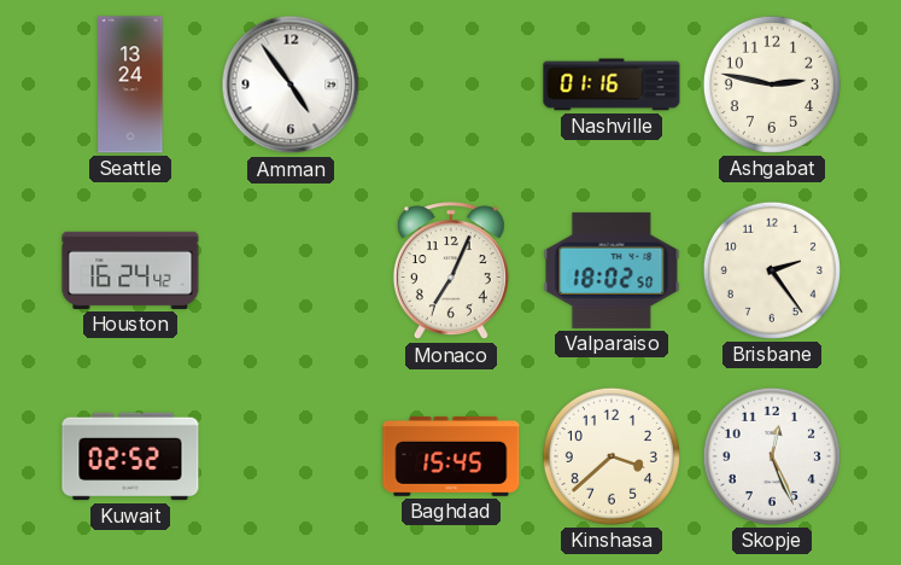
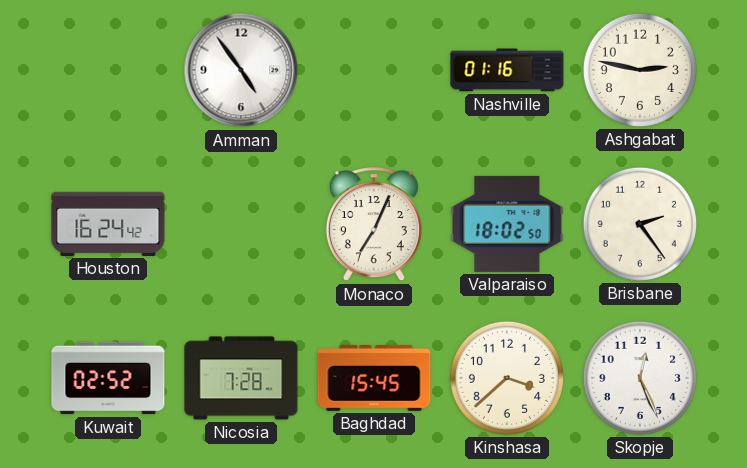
Seattle: 13:24 -> none
Nicosia: none -> 7:28
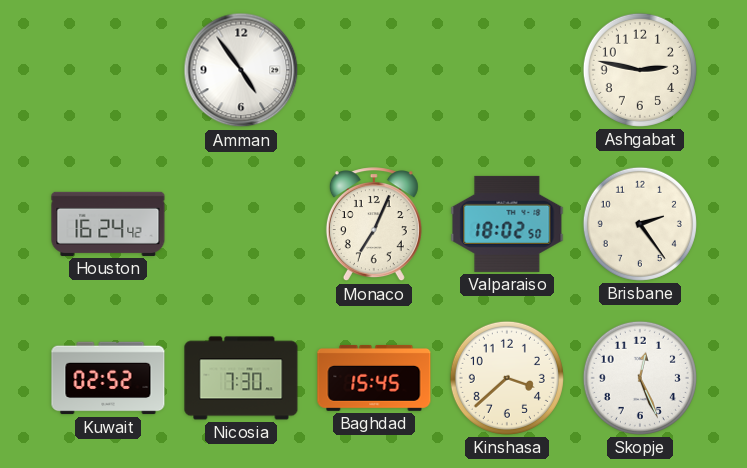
Nashville: 01:16 -> none
Nicosia: 7:28 -> 7:30
